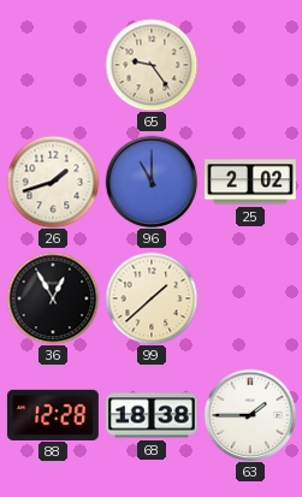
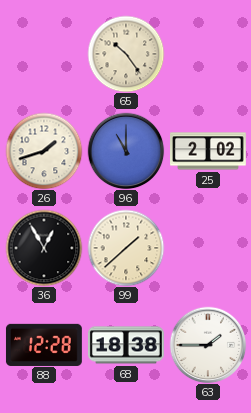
65: 9:24 -> 10:24
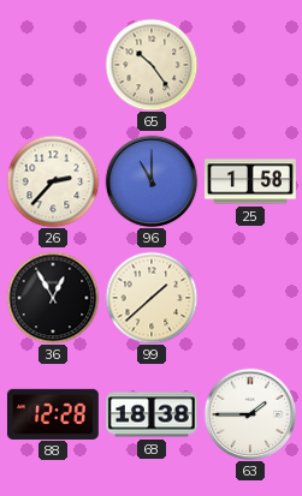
26: 1:42 -> 2:37
25: 2:02 -> 1:58
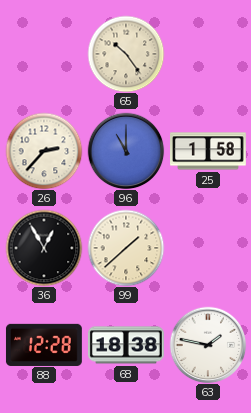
63: 1:45 -> 1:47
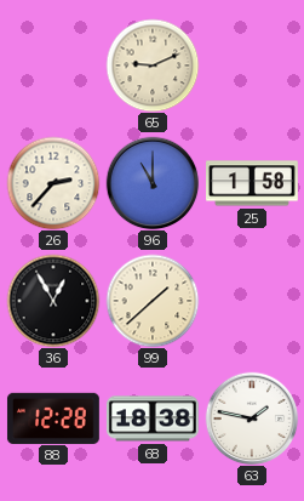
65: 10:24 -> 9:11
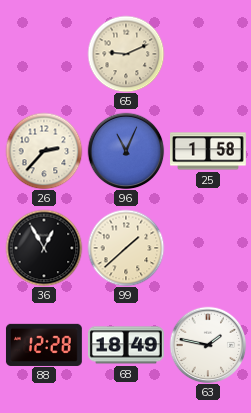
96: 11:00 -> 11:04
68: 18:38 -> 18:49
